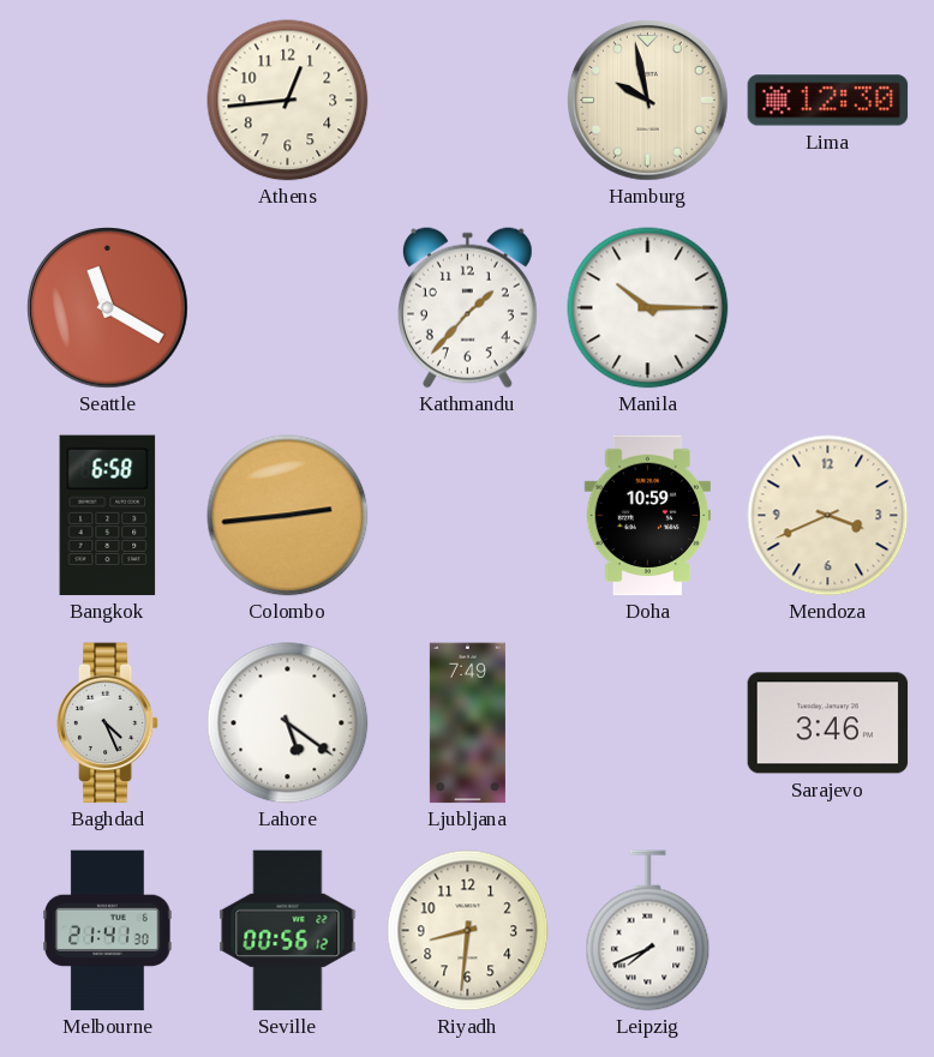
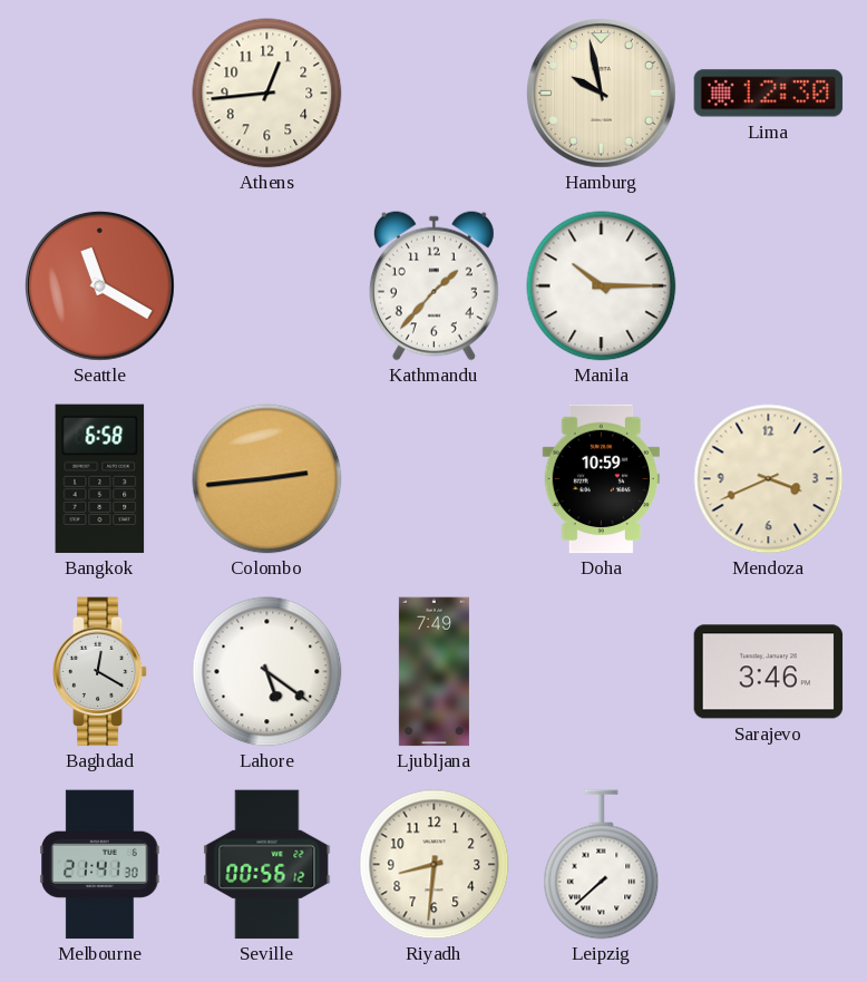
Baghdad: 4:26 -> 12:20
Leipzig: 7:41 -> 7:38
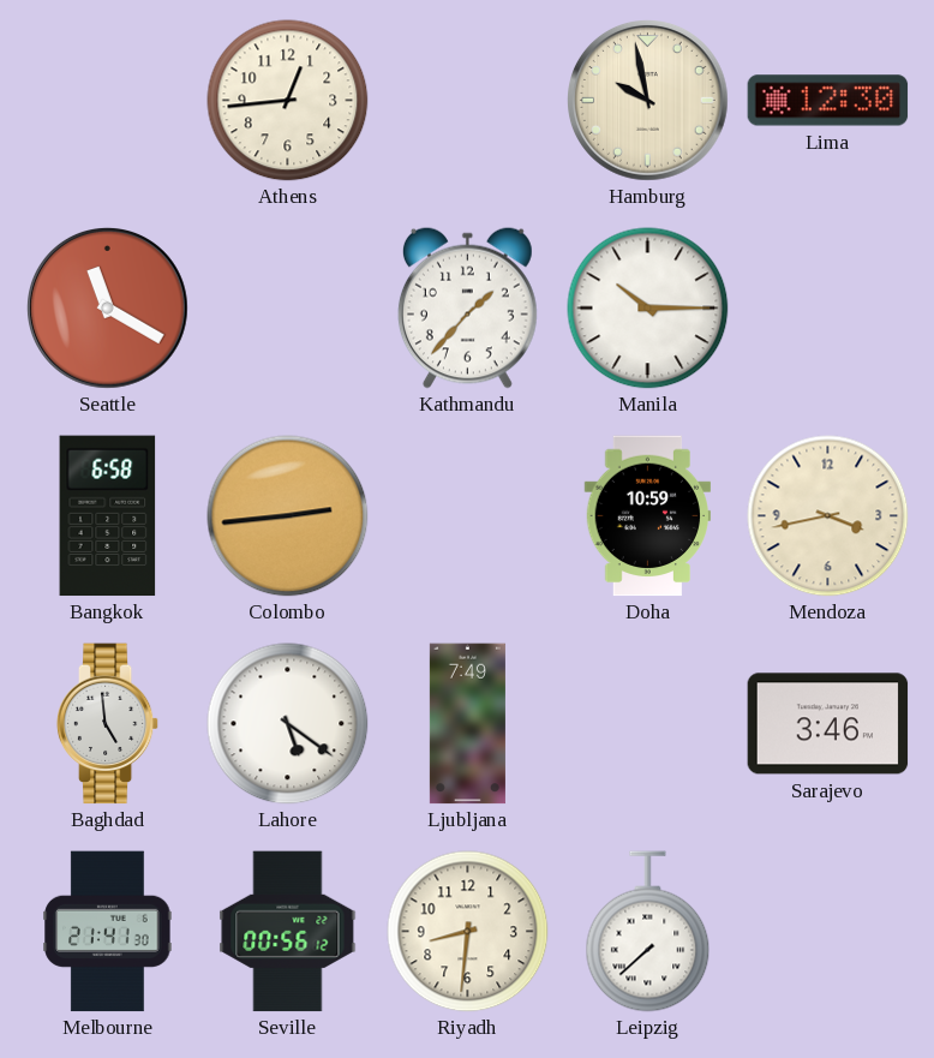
Mendoza: 3:41 -> 3:43
Baghdad: 12:20 -> 4:59
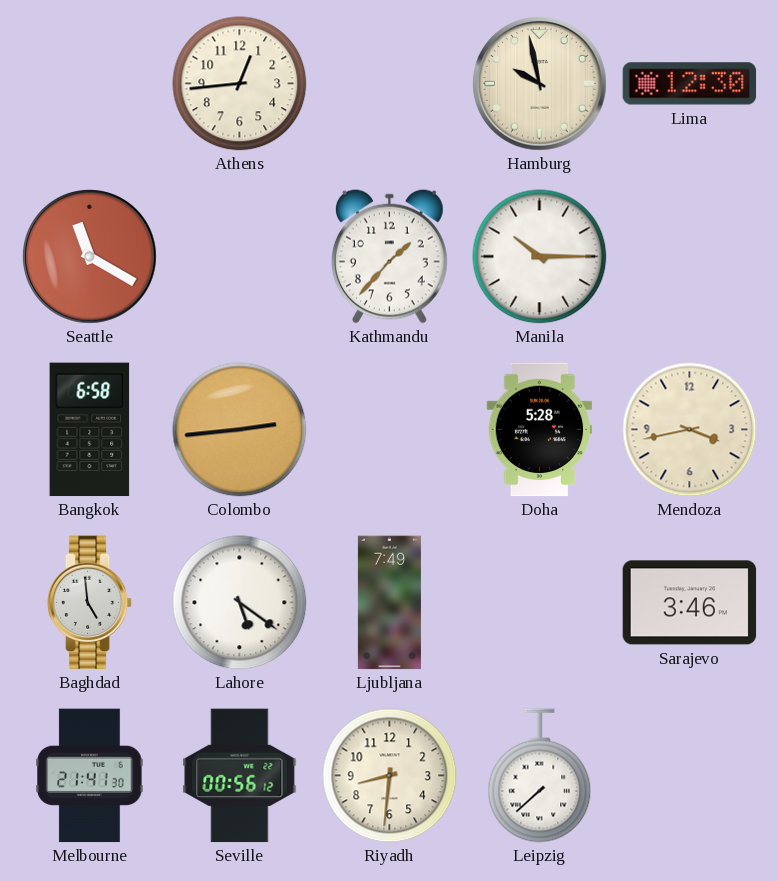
Doha: 10:59 -> 5:28
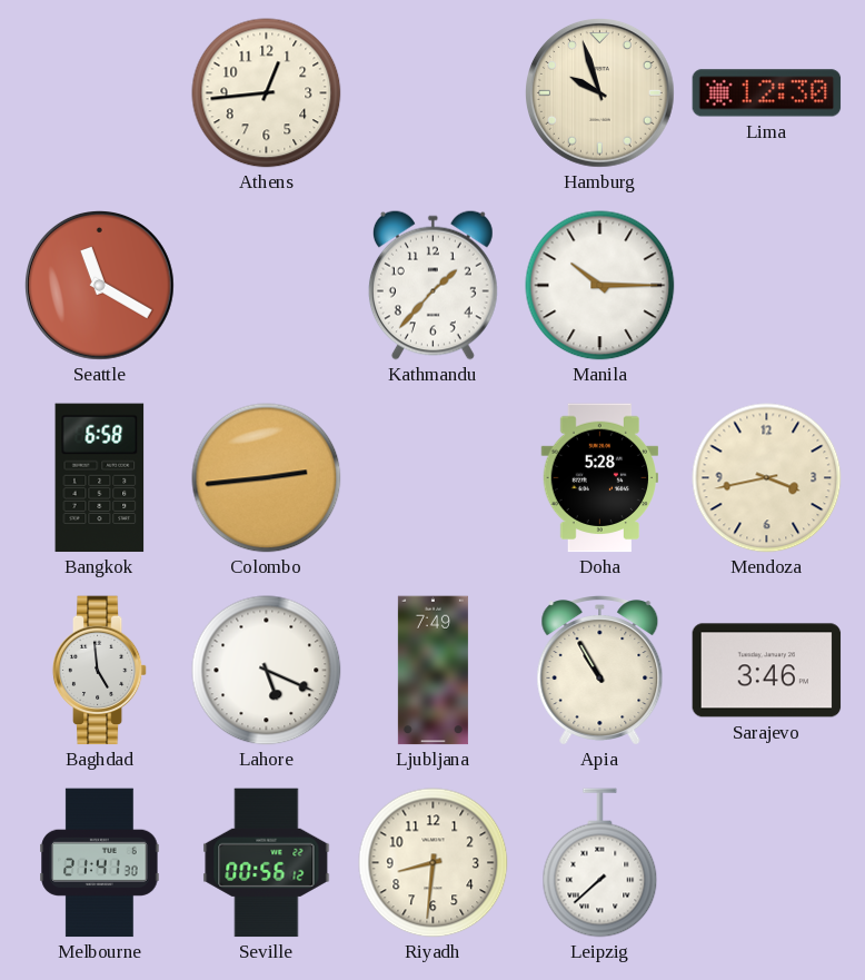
Hamburg: 9:58 -> 9:57
Lahore: 5:21 -> 5:19
Apia: none -> 10:55
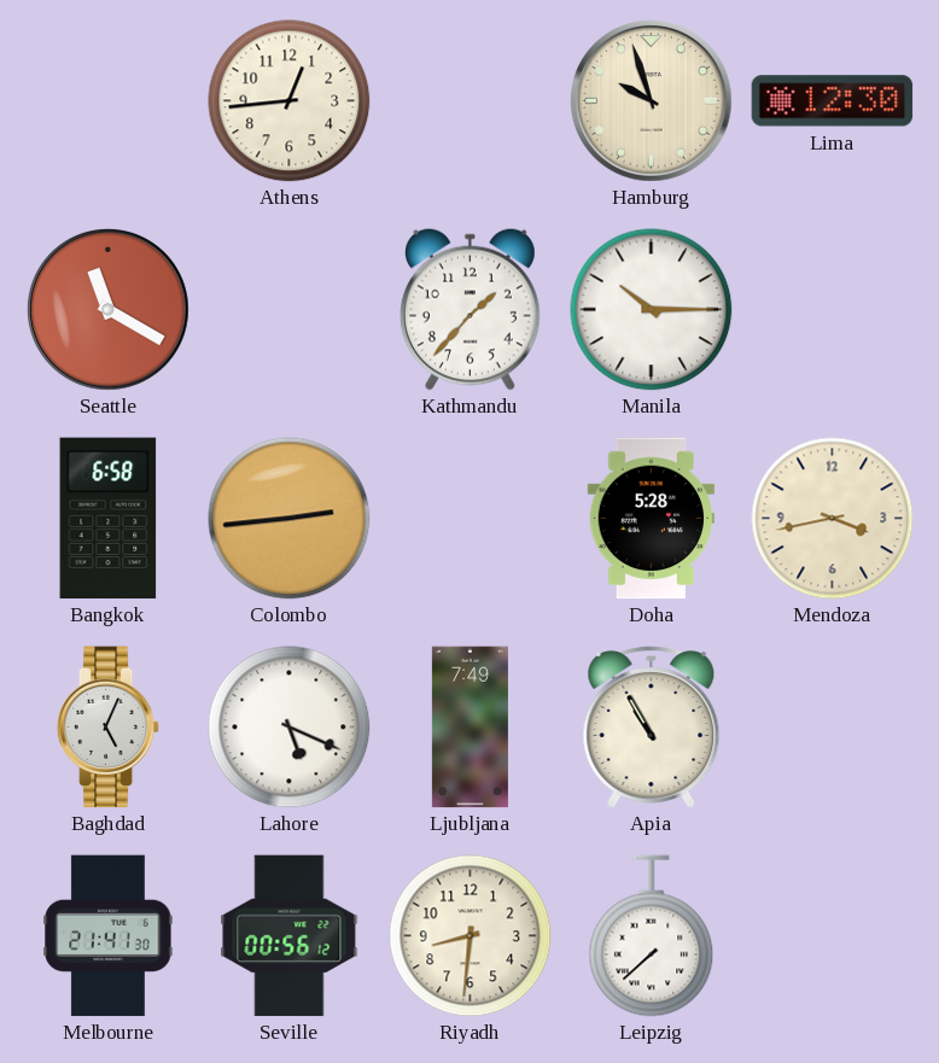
Baghdad: 4:59 -> 5:04
Sarajevo: 3:46 -> none
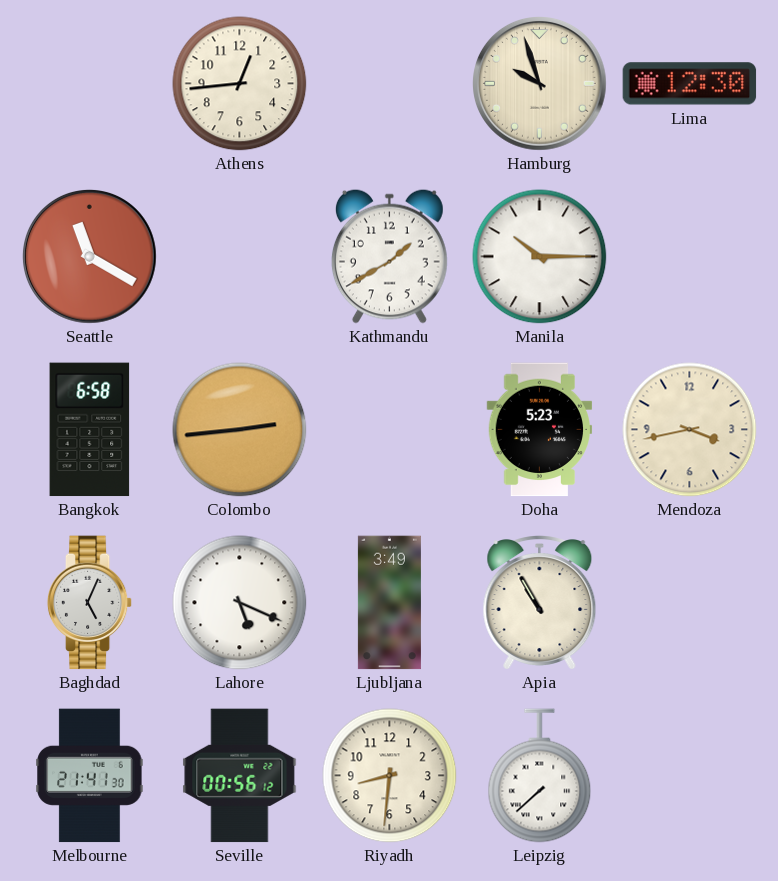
Kathmandu: 1:37 -> 1:40
Doha: 5:28 -> 5:23
Ljubljana: 7:49 -> 3:49
